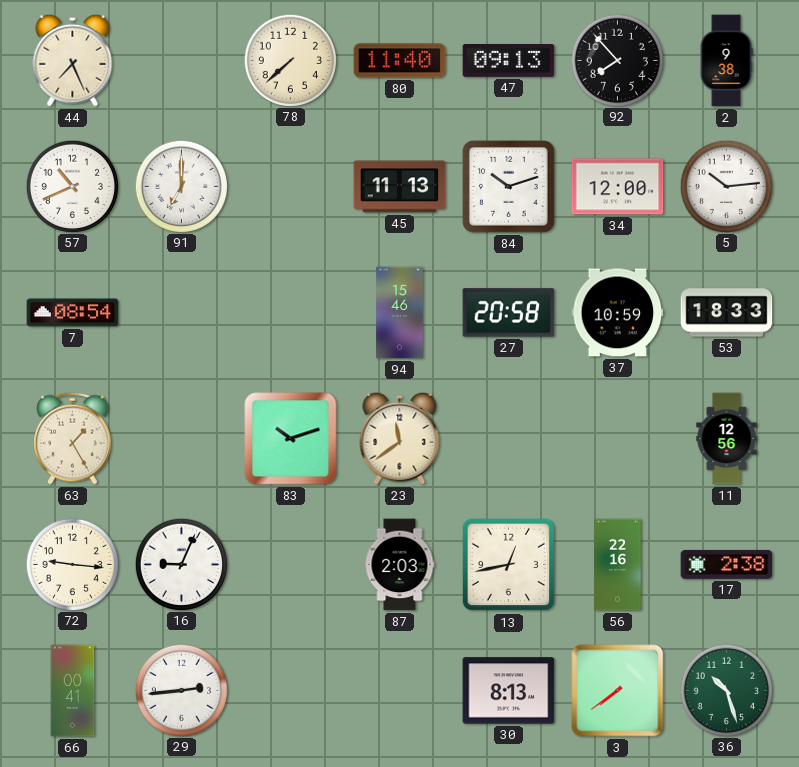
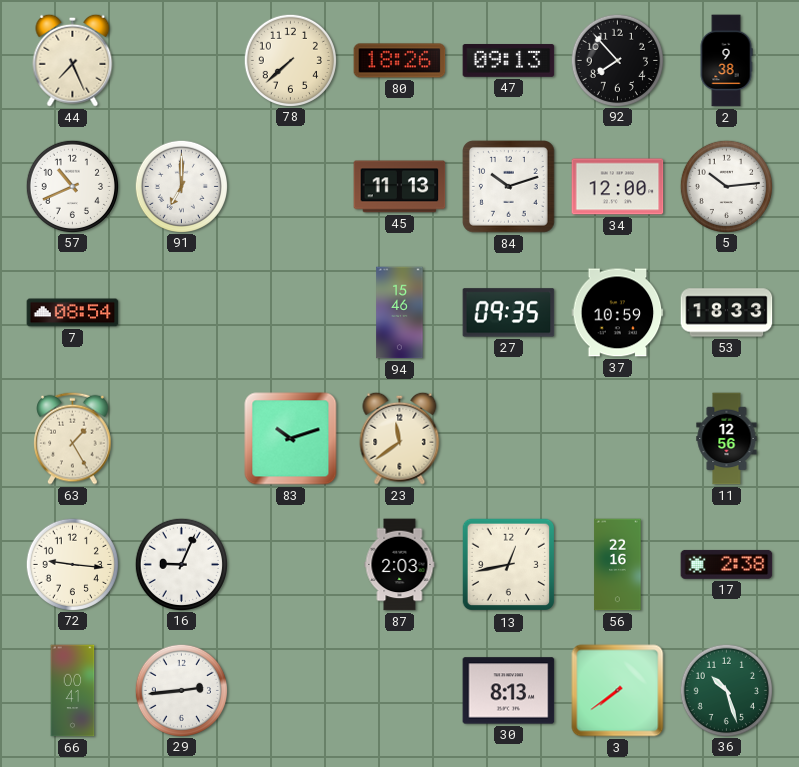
80: 11:40 -> 18:26
27: 20:58 -> 09:35
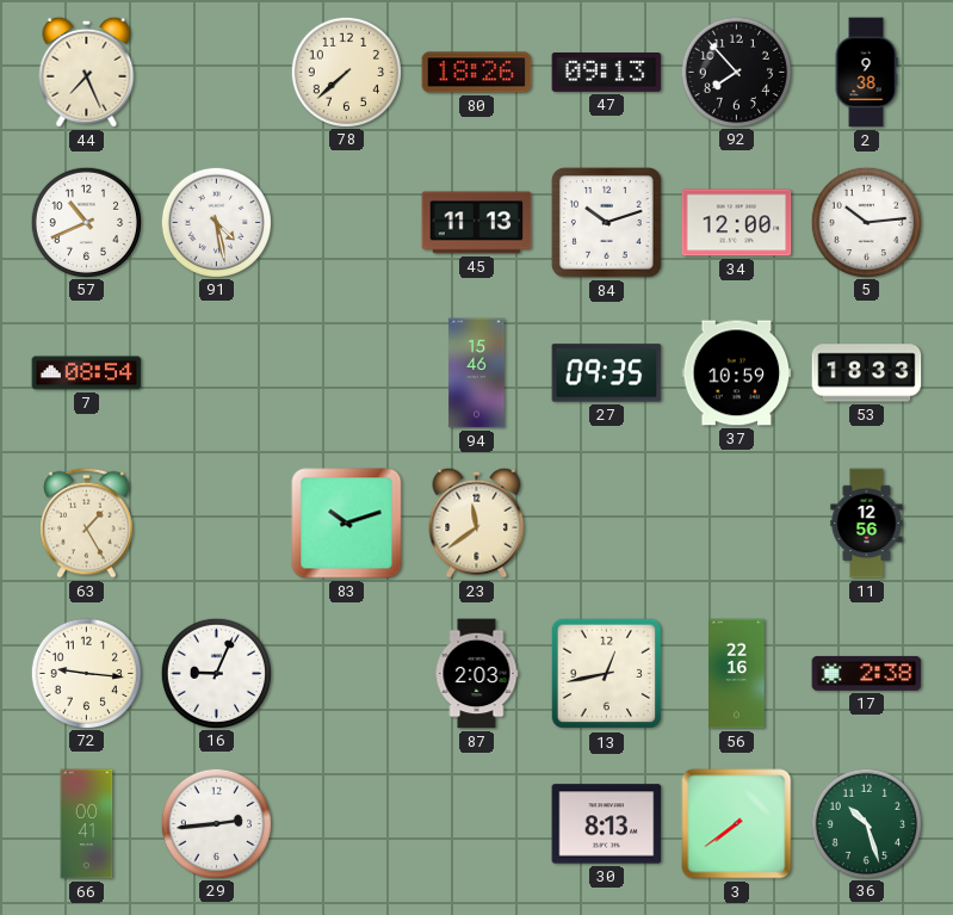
91: 7:00 -> 4:28
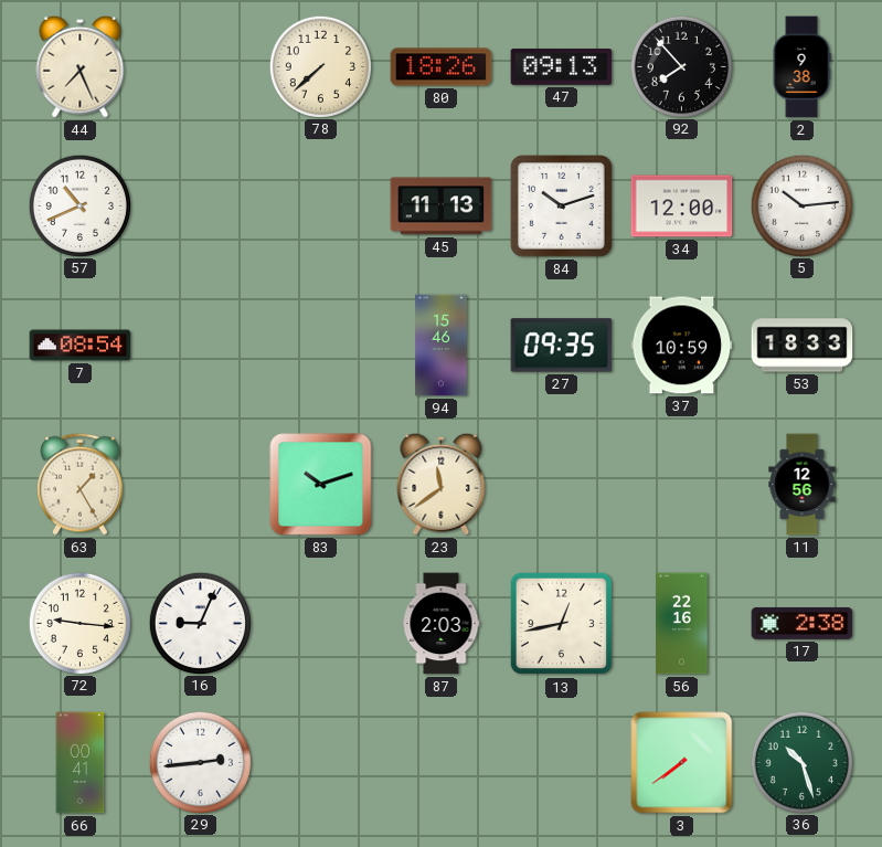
91: 4:28 -> none
30: 8:13 -> none
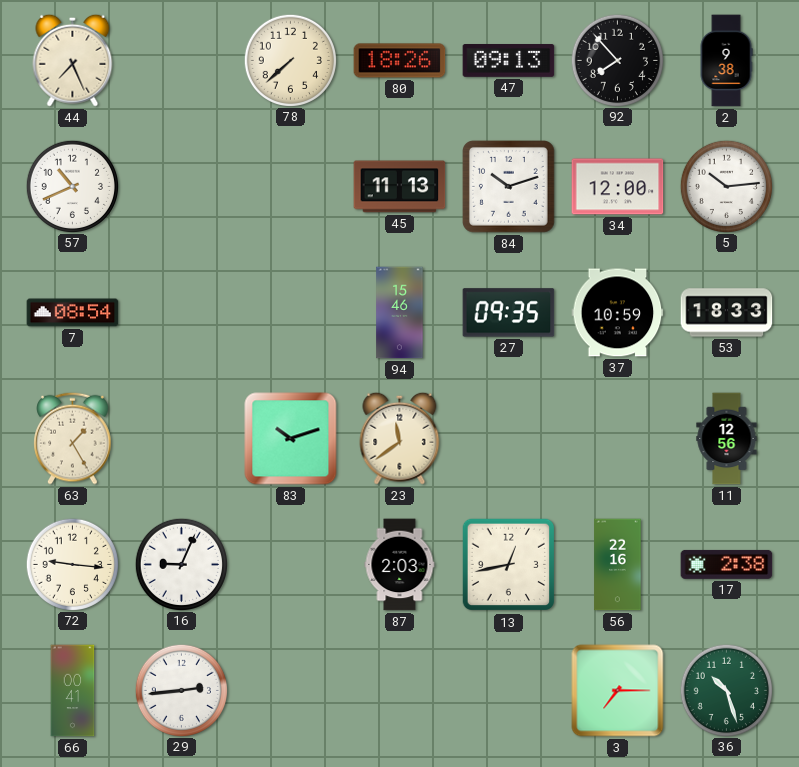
3: 7:39 -> 7:15
